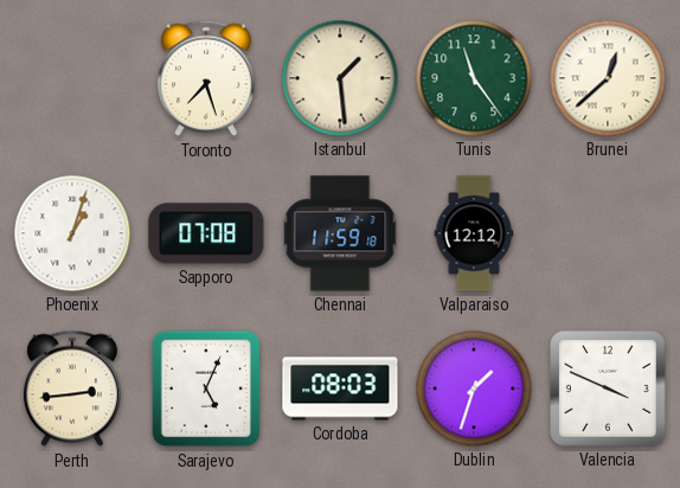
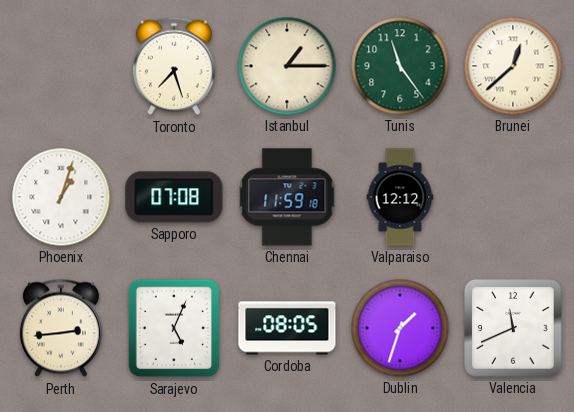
Istanbul: 1:29 -> 1:15
Cordoba: 08:03 -> 08:05
Valencia: 3:49 -> 11:41
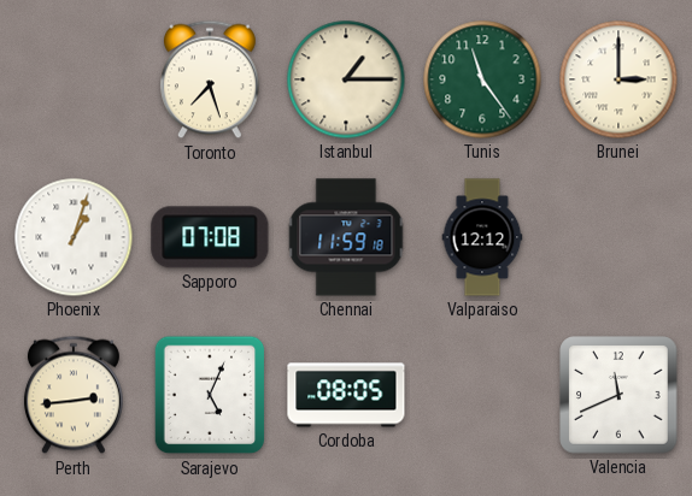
Brunei: 12:38 -> 3:00
Dublin: 1:33 -> none
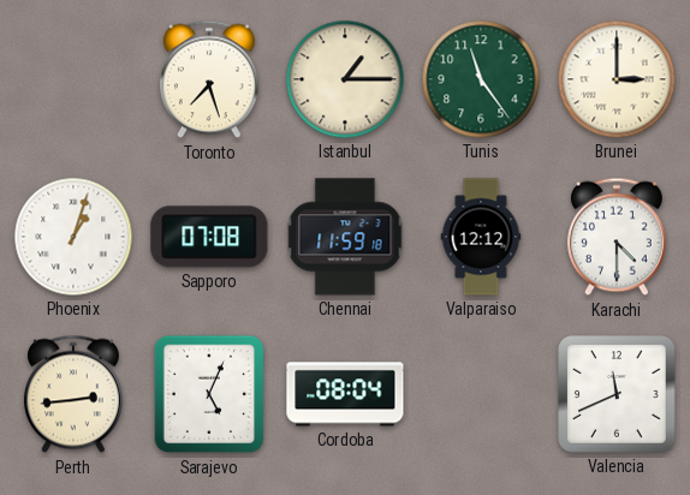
Karachi: none -> 4:30
Cordoba: 08:05 -> 08:04
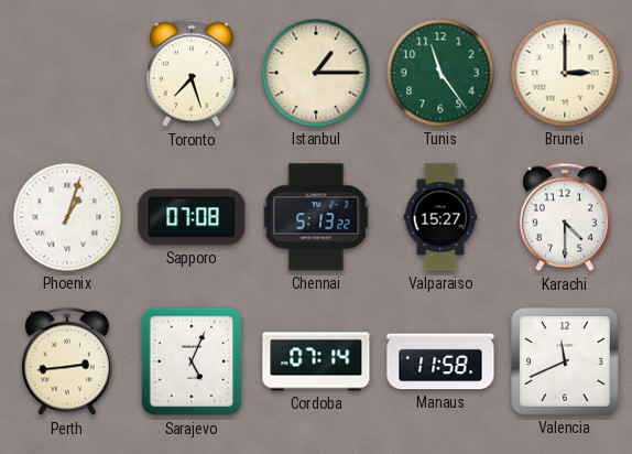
Chennai: 11:59 -> 5:13
Valparaiso: 12:12 -> 15:27
Cordoba: 08:04 -> 07:14
Manaus: none -> 11:58
